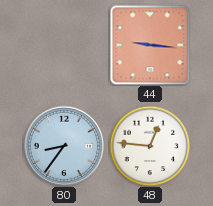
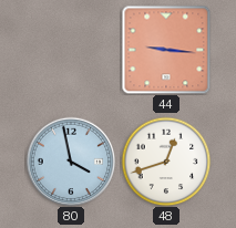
80: 8:36 -> 3:58
48: 12:46 -> 12:42
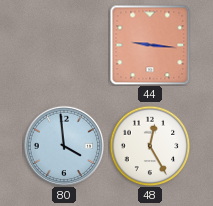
80: 3:58 -> 3:59
48: 12:42 -> 12:25
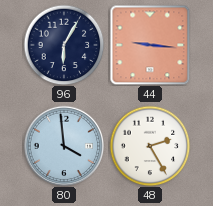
96: none -> 6:05
48: 12:25 -> 2:25
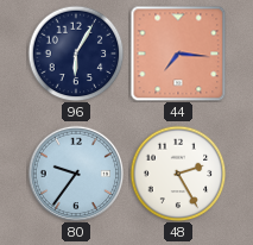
44: 9:16 -> 7:16
80: 3:59 -> 9:36
